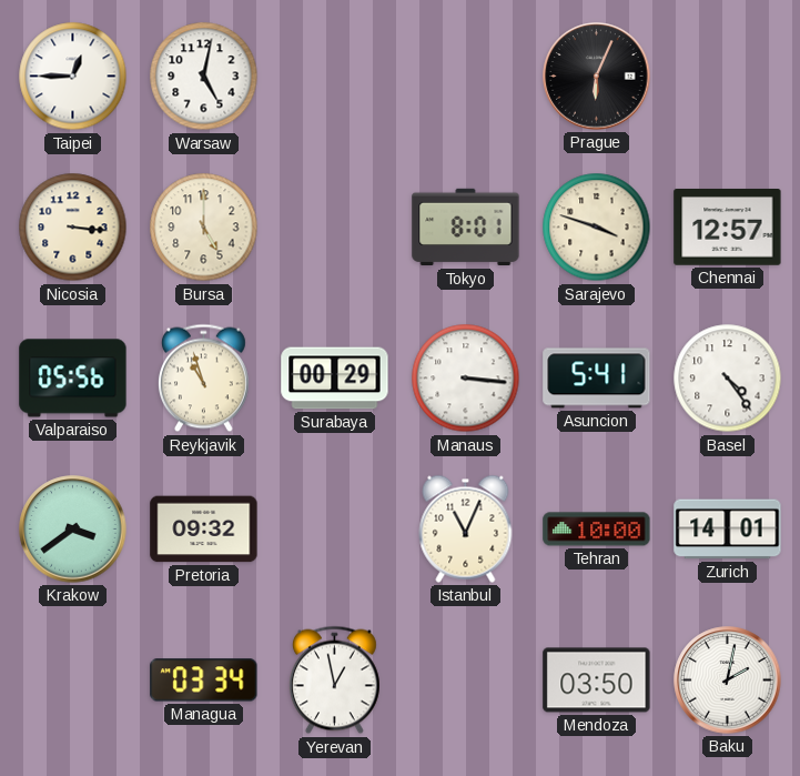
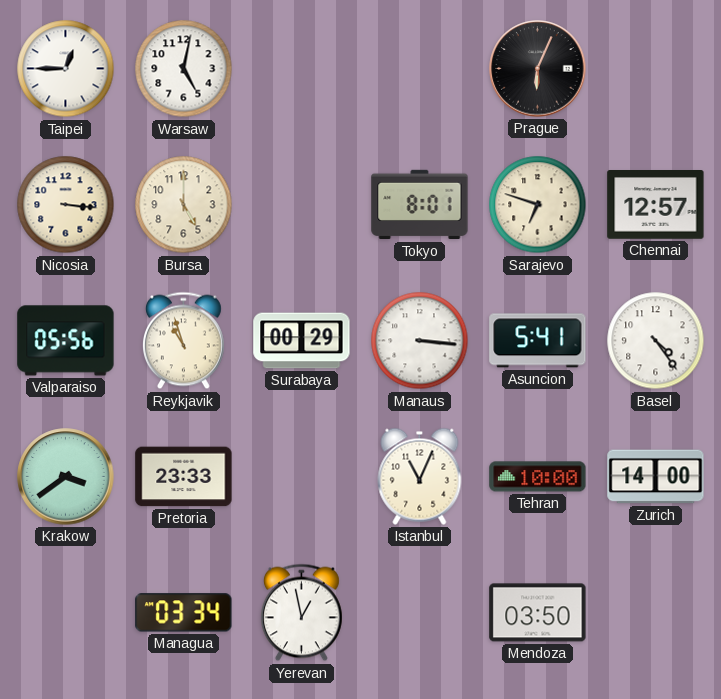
Sarajevo: 3:48 -> 6:48
Pretoria: 09:32 -> 23:33
Zurich: 14:01 -> 14:00
Baku: 2:02 -> none
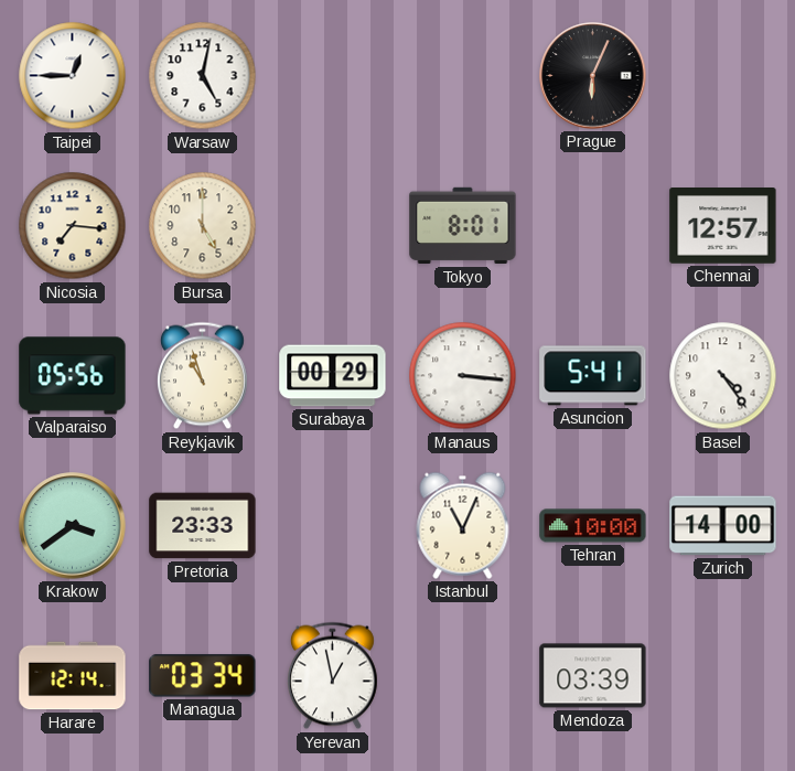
Nicosia: 3:16 -> 7:16
Sarajevo: 6:48 -> none
Harare: none -> 12:14
Mendoza: 03:50 -> 03:39
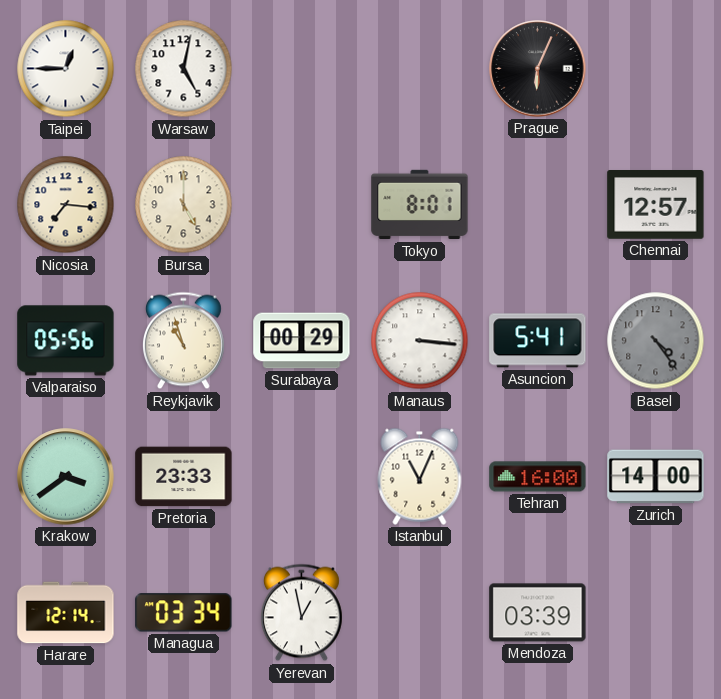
Basel dial: white -> grey
Tehran: 10:00 -> 16:00
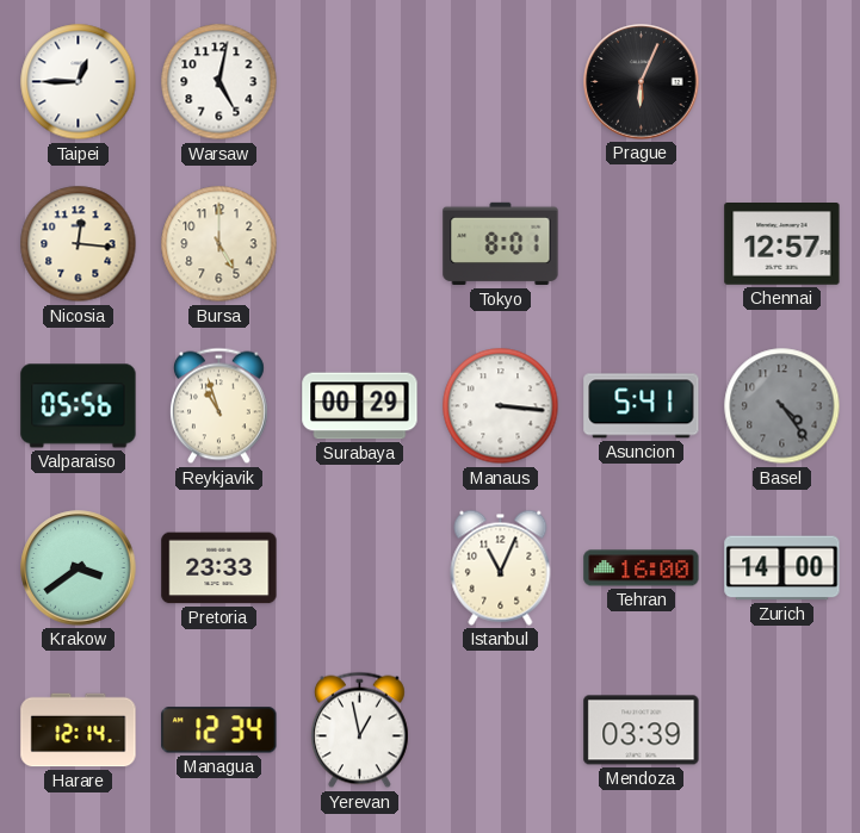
Nicosia: 7:16 -> 12:16
Managua: 03:34 -> 12:34
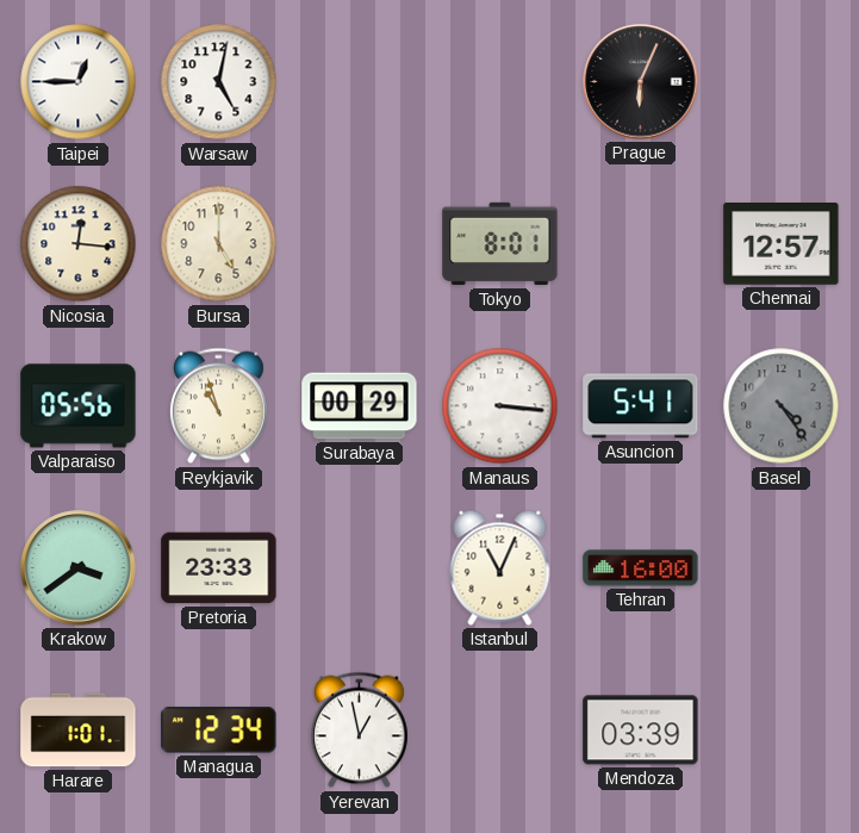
Zurich: 14:00 -> none
Harare: 12:14 -> 1:01
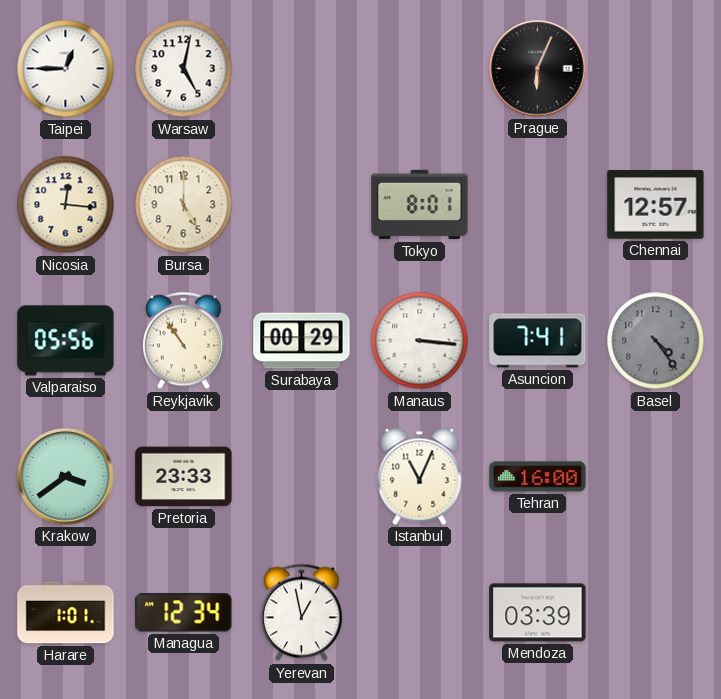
Reykjavik: 10:57 -> 10:54
Asuncion: 5:41 -> 7:41
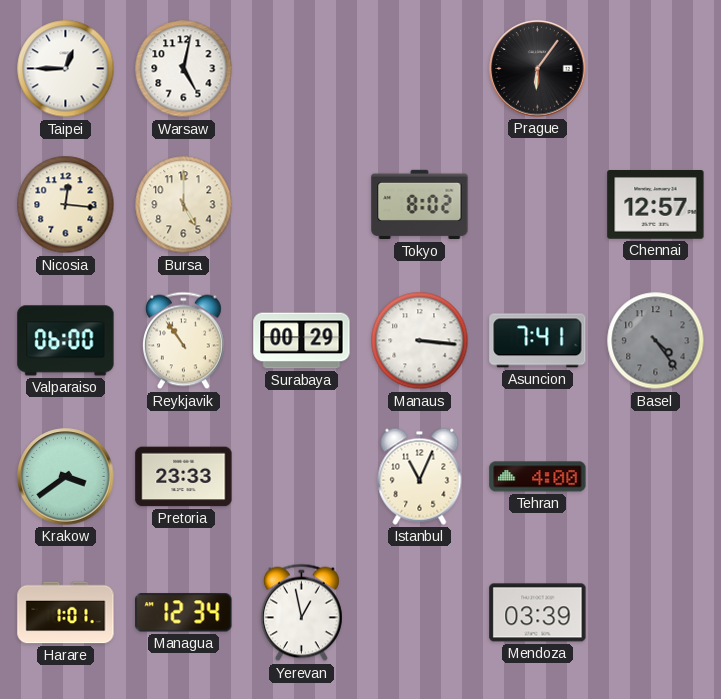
Prague: 6:04 -> 6:06
Tokyo: 8:01 -> 8:02
Valparaiso: 05:56 -> 06:00
Tehran: 16:00 -> 4:00
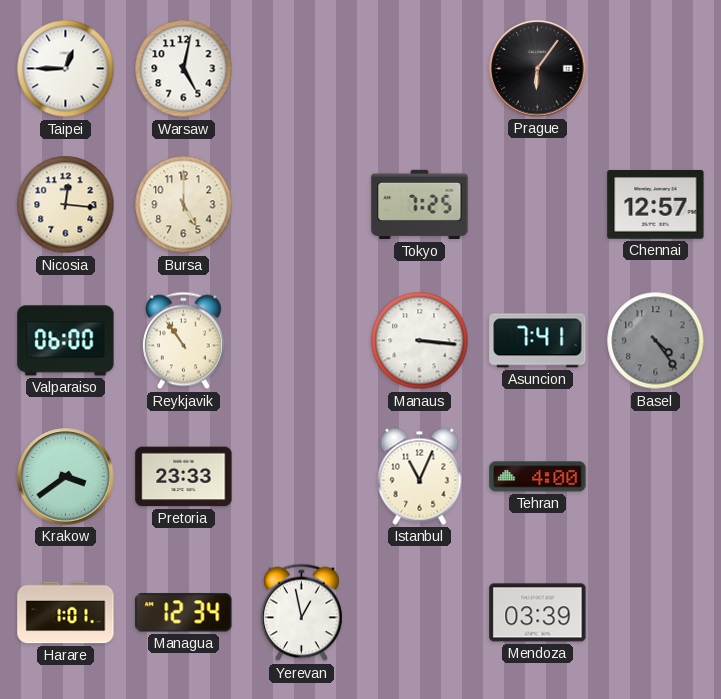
Tokyo: 8:02 -> 7:25
Surabaya: 00:29 -> none
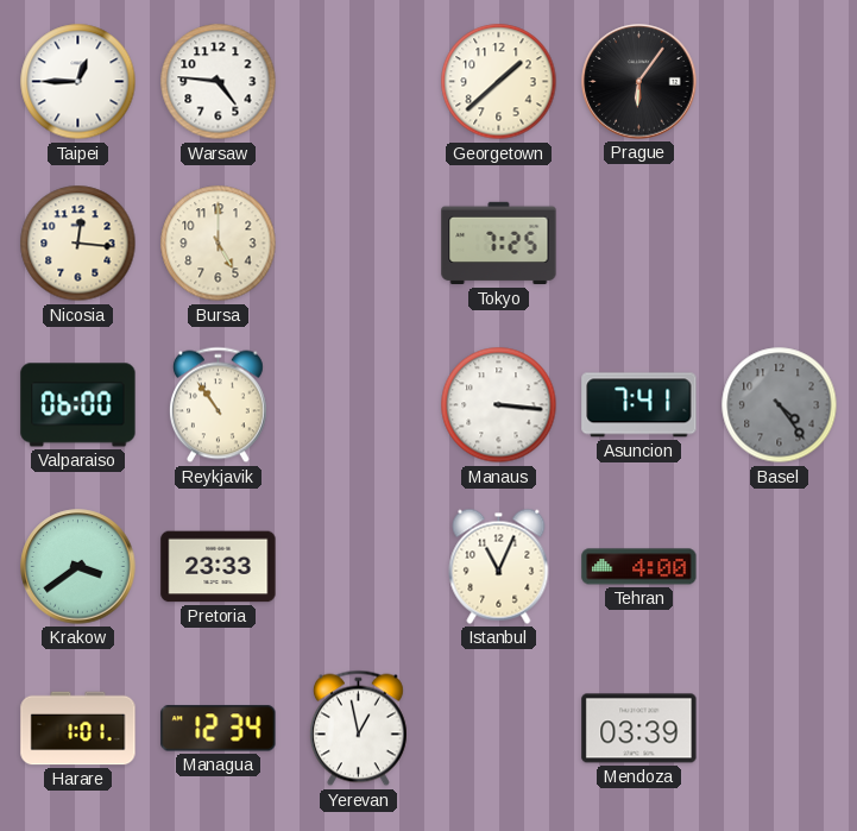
Warsaw: 5:02 -> 4:46
Georgetown: none -> 1:38
Chennai: 12:57 -> none
